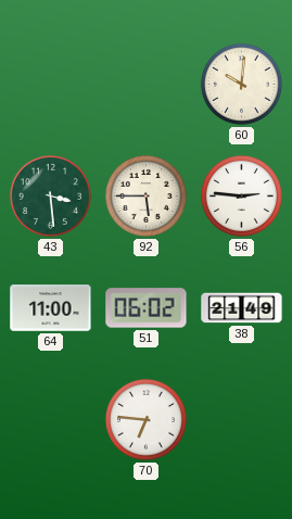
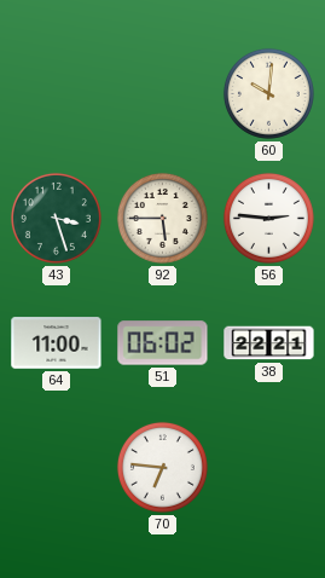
43: 3:29 -> 3:27
38: 21:49 -> 22:21
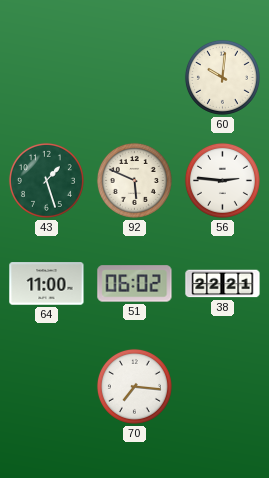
43: 3:27 -> 1:27
92: 5:45 -> 5:49
70: 6:46 -> 7:16
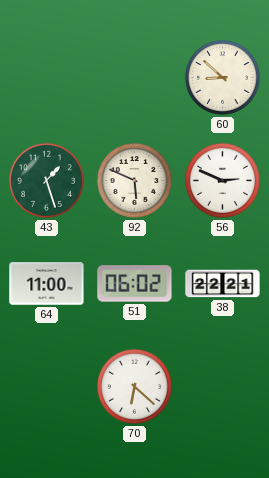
60: 10:01 -> 8:52
56: 2:46 -> 2:49
70: 7:16 -> 6:22
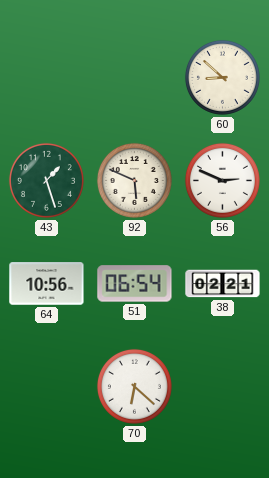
64: 11:00 -> 10:56
51: 06:02 -> 06:54
38: 22:21 -> 02:21
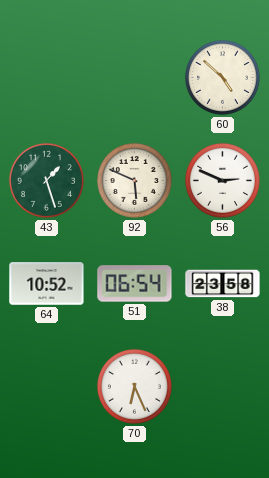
60: 8:52 -> 4:52
64: 10:56 -> 10:52
38: 02:21 -> 23:58
70: 6:22 -> 6:26
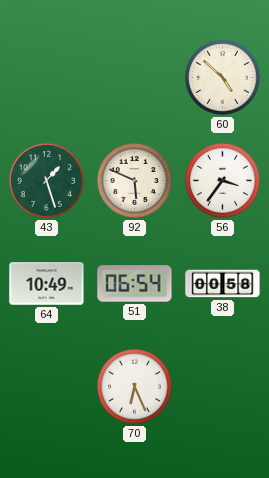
56: 2:49 -> 3:36
64: 10:52 -> 10:49
38: 23:58 -> 00:58
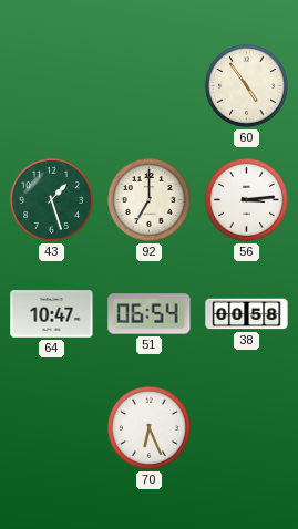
60: 4:52 -> 4:54
92: 5:49 -> 7:00
56: 3:36 -> 3:14
64: 10:49 -> 10:47
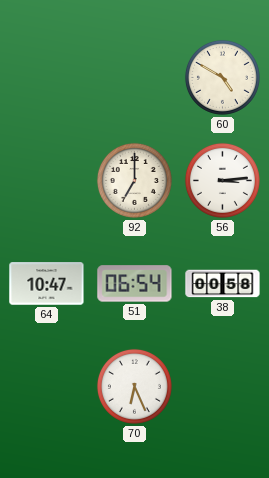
60: 4:54 -> 4:50
43: 1:27 -> none
